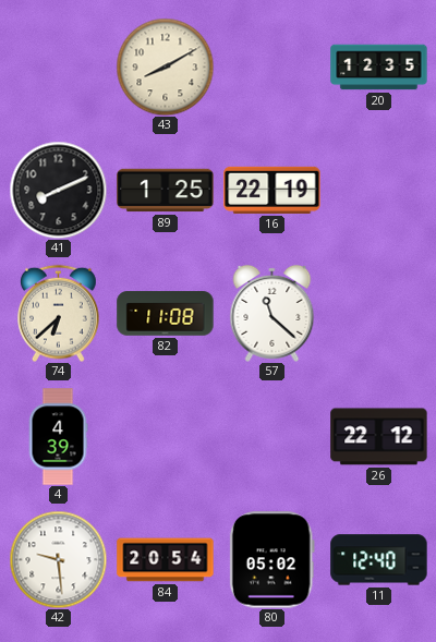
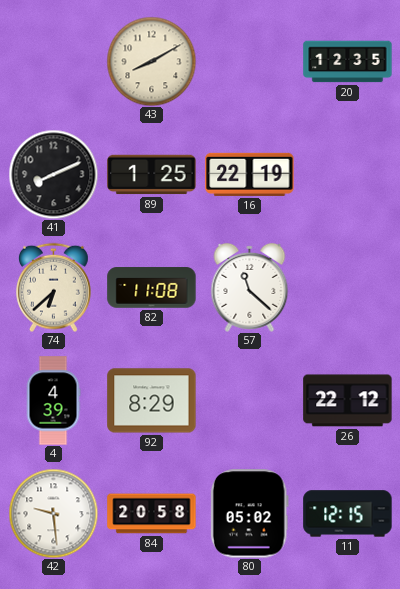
92: none -> 8:29
84: 20:54 -> 20:58
11: 12:40 -> 12:15
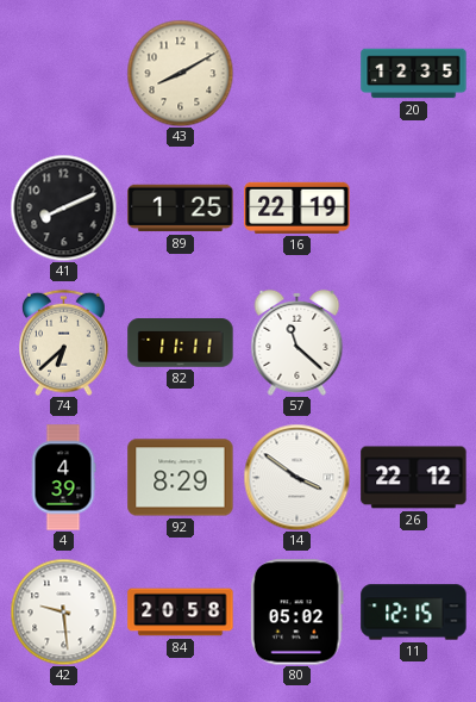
82: 11:08 -> 11:11
14: none -> 3:51
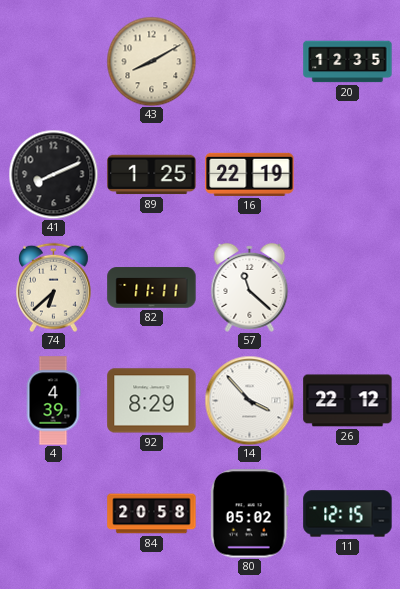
14: 3:51 -> 3:53
42: 9:29 -> none
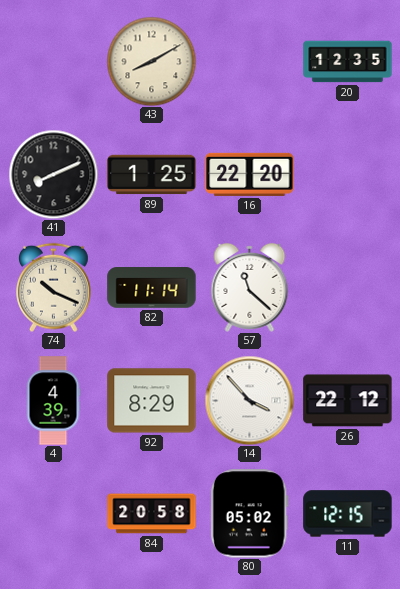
16: 22:19 -> 22:20
74: 6:38 -> 10:19
82: 11:11 -> 11:14
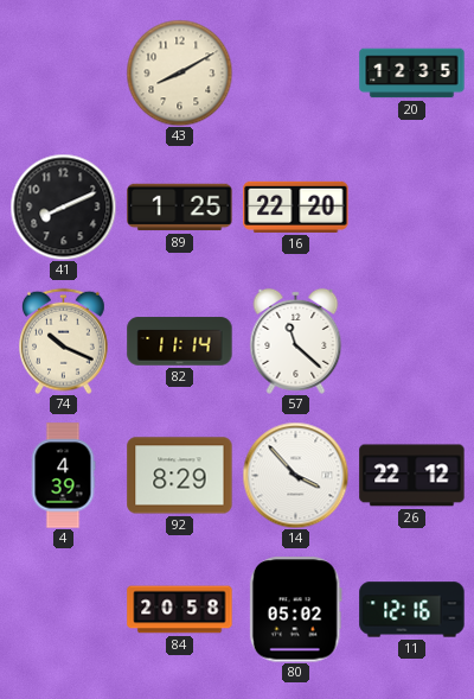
11: 12:15 -> 12:16
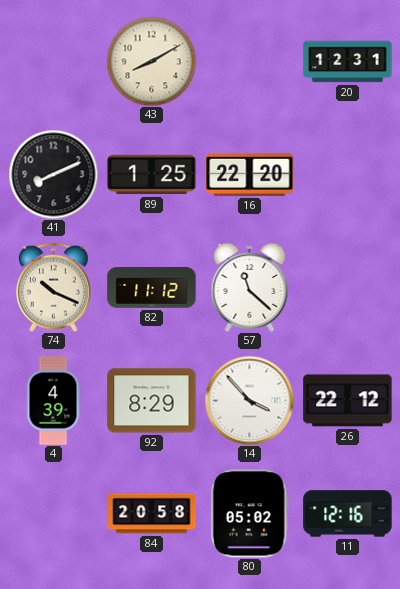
20: 12:35 -> 12:31
82: 11:14 -> 11:12
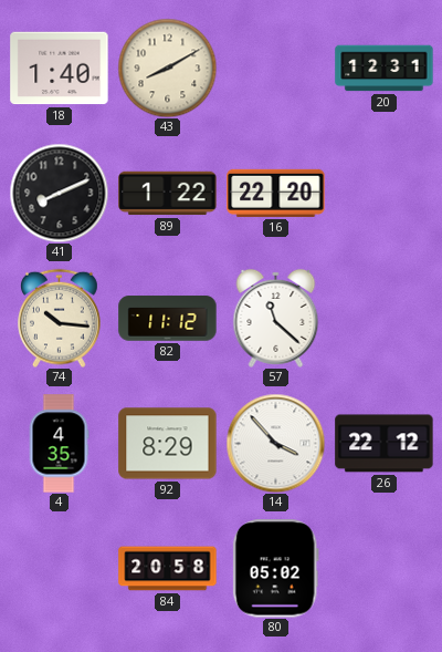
18: none -> 1:40
89: 1:25 -> 1:22
74: 10:19 -> 10:16
4: 4:39 -> 4:35
11: 12:16 -> none
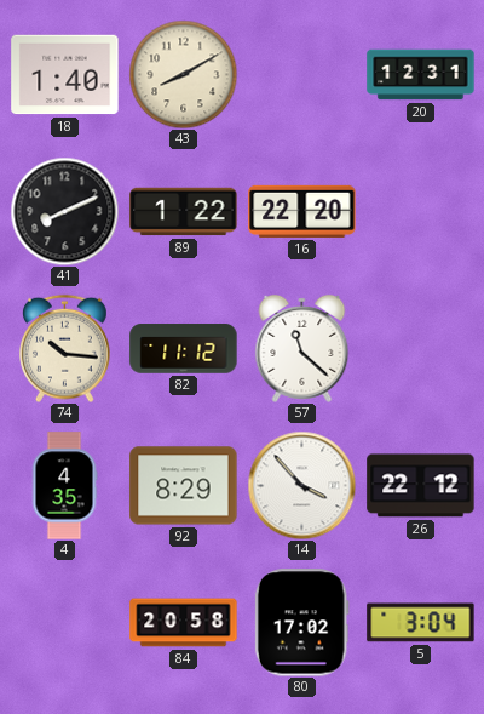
80: 05:02 -> 17:02
5: none -> 3:04
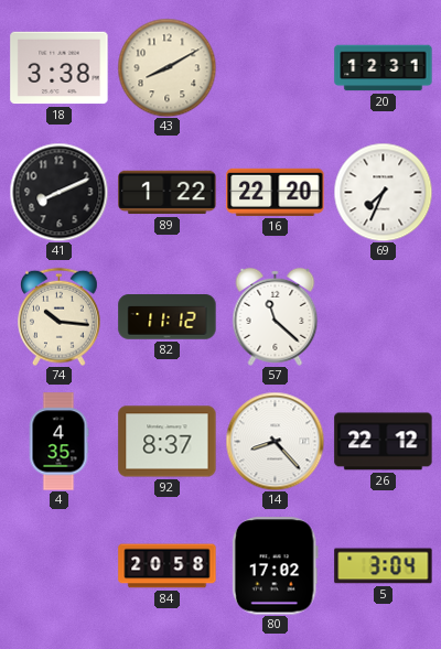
18: 1:40 -> 3:38
69: none -> 7:34
92: 8:29 -> 8:37
14: 3:53 -> 8:23
